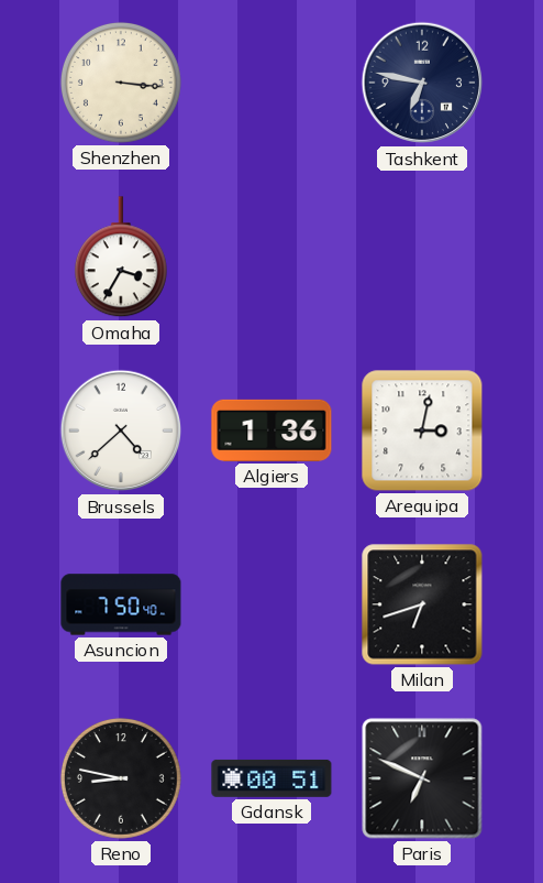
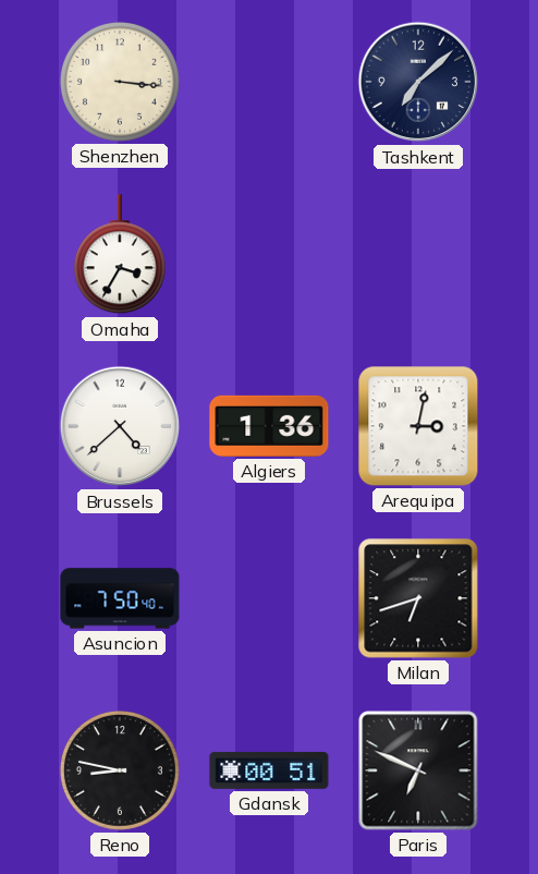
Tashkent: 6:47 -> 7:08
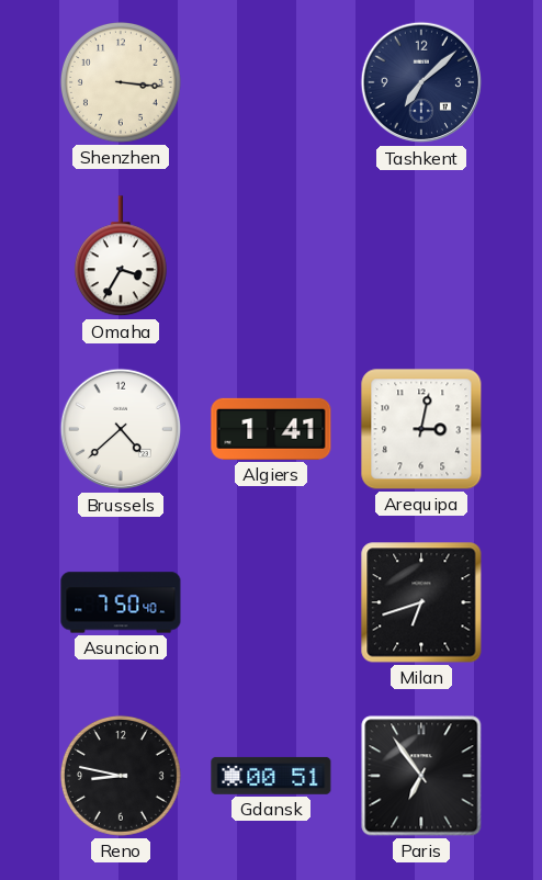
Algiers: 1:36 -> 1:41
Paris: 6:49 -> 6:54
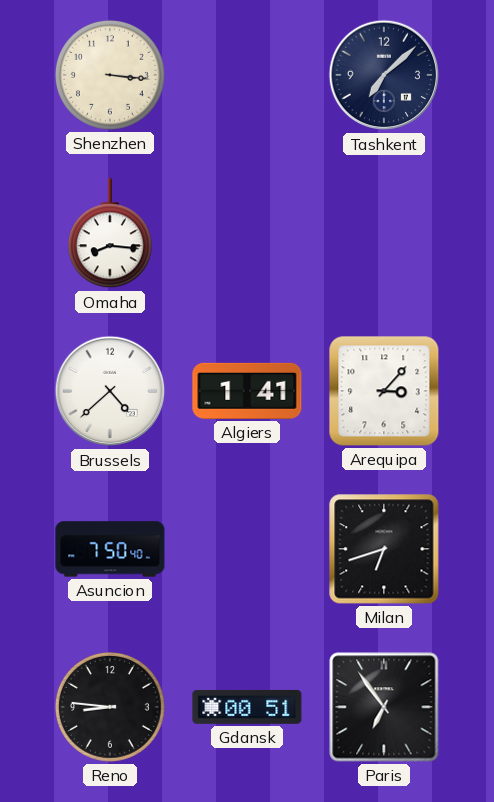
Omaha: 3:35 -> 8:16
Arequipa: 3:02 -> 3:07
Reno: 8:47 -> 8:46
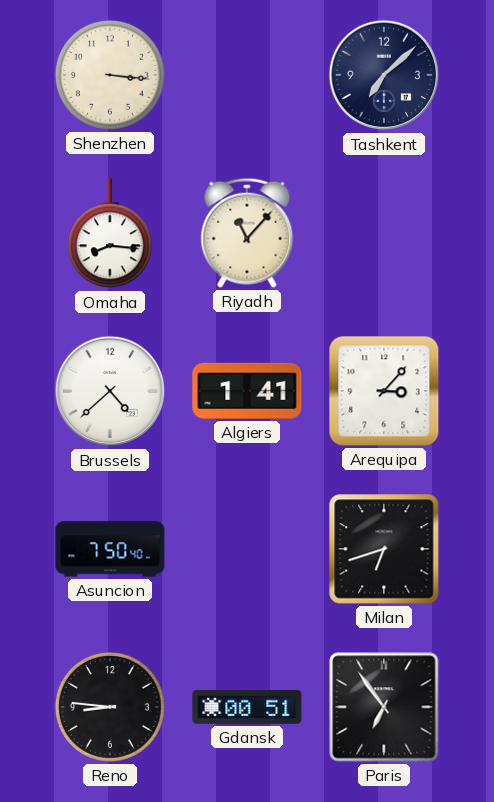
Riyadh: none -> 11:07
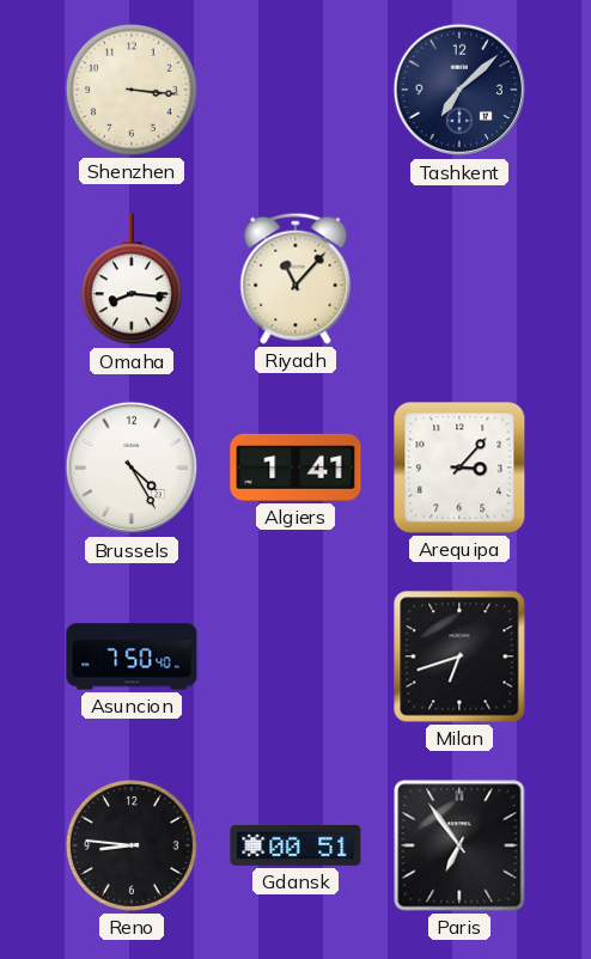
Brussels: 4:38 -> 4:25
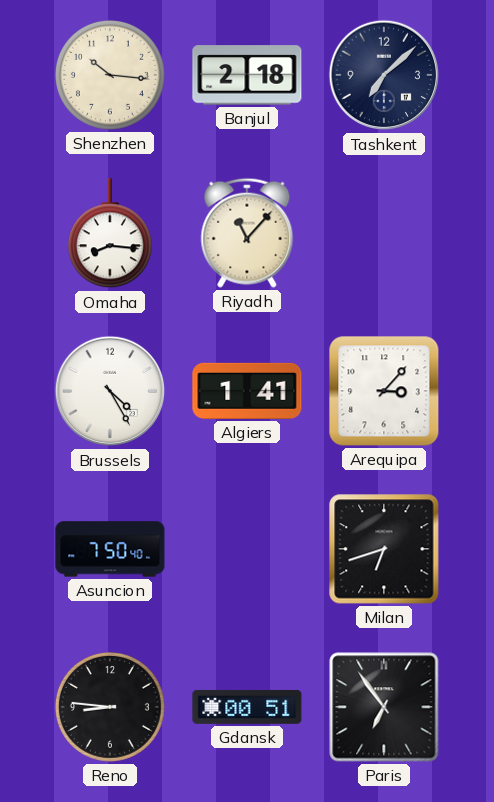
Shenzhen: 3:16 -> 10:16
Banjul: none -> 2:18
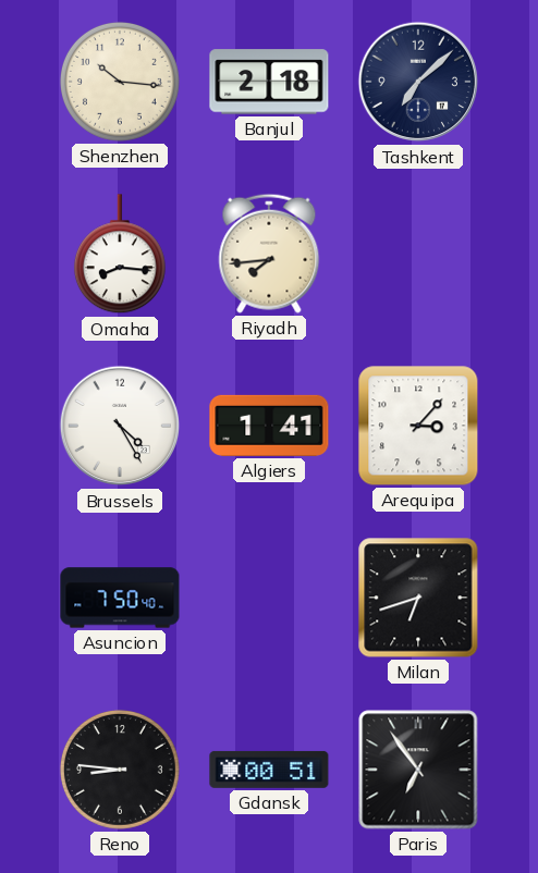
Riyadh: 11:07 -> 7:44
